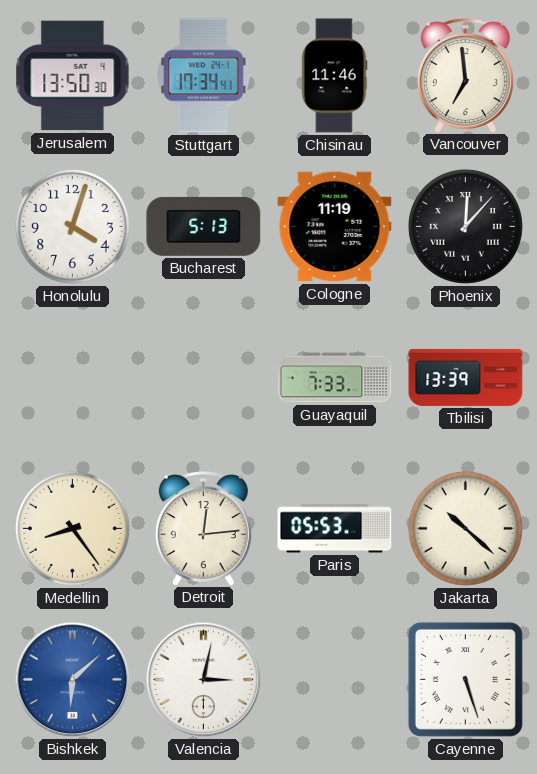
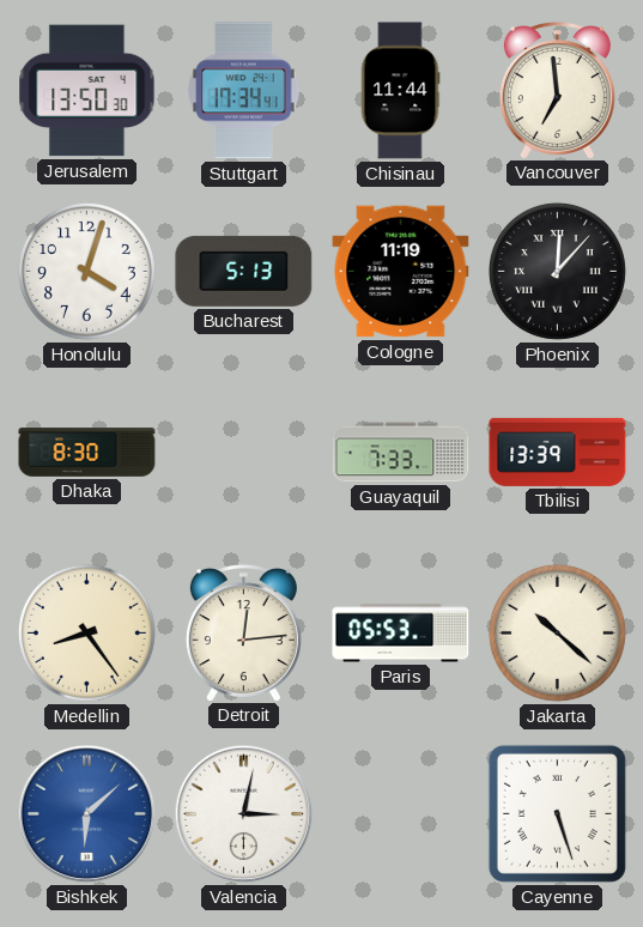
Chisinau: 11:46 -> 11:44
Dhaka: none -> 8:30
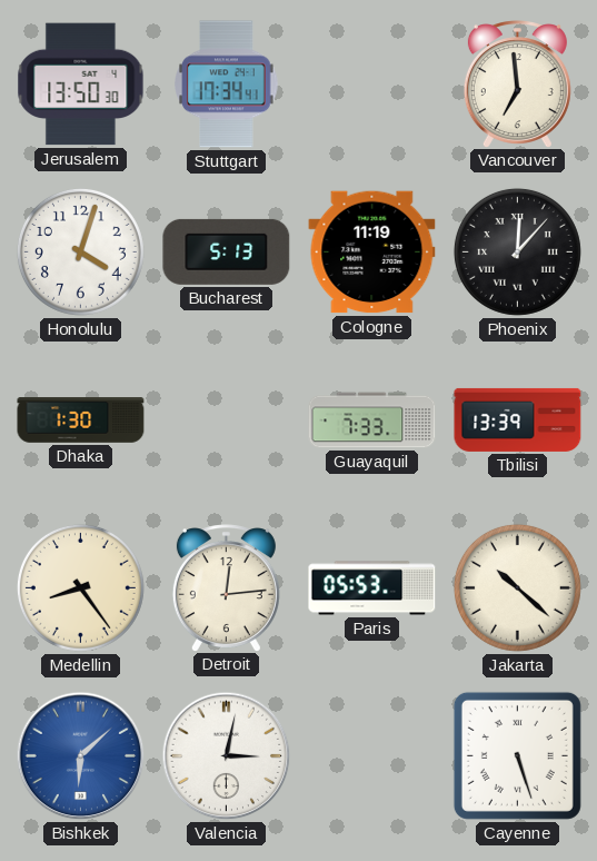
Chisinau: 11:44 -> none
Dhaka: 8:30 -> 1:30
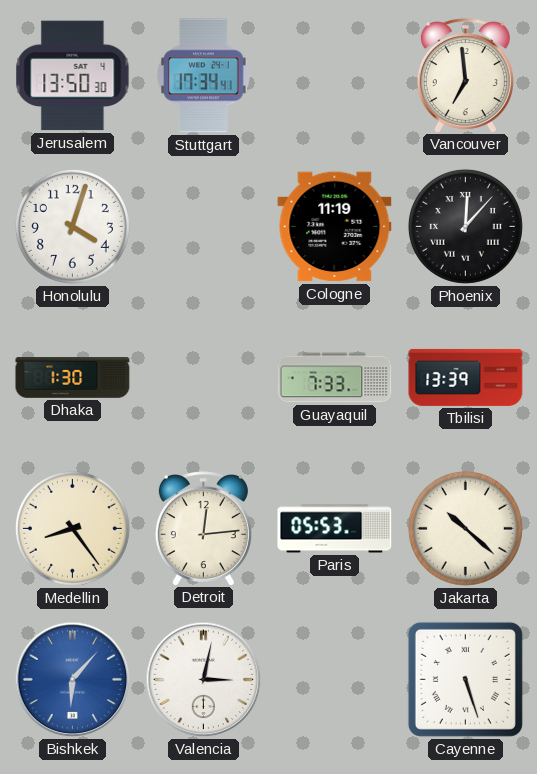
Bucharest: 5:13 -> none
Bishkek: 6:08 -> 6:07
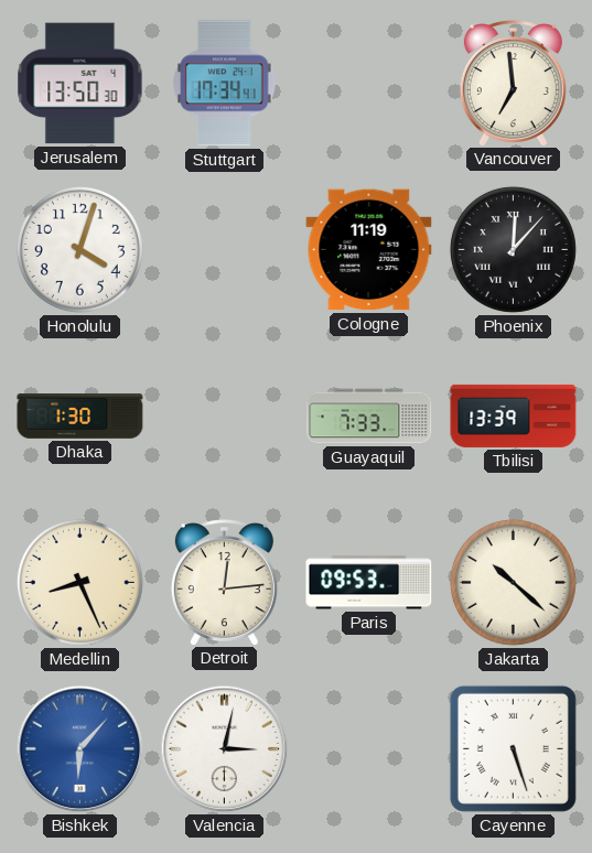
Medellin: 8:24 -> 8:26
Paris: 05:53 -> 09:53
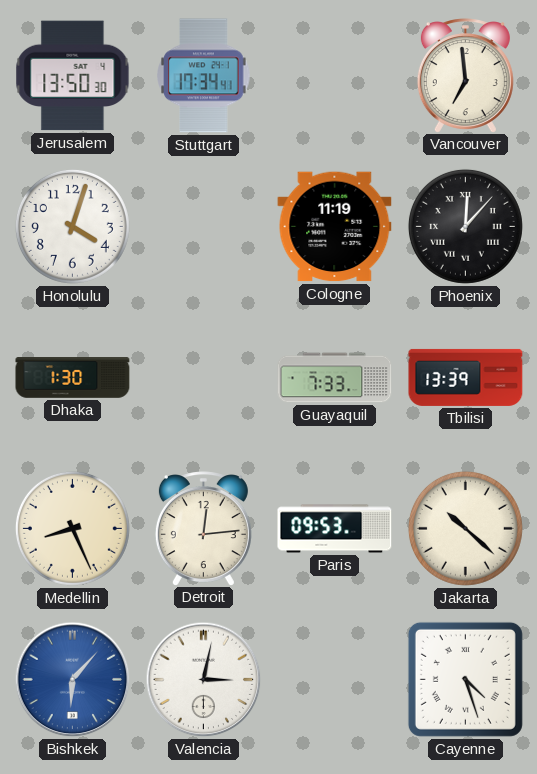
Cayenne: 5:27 -> 4:27
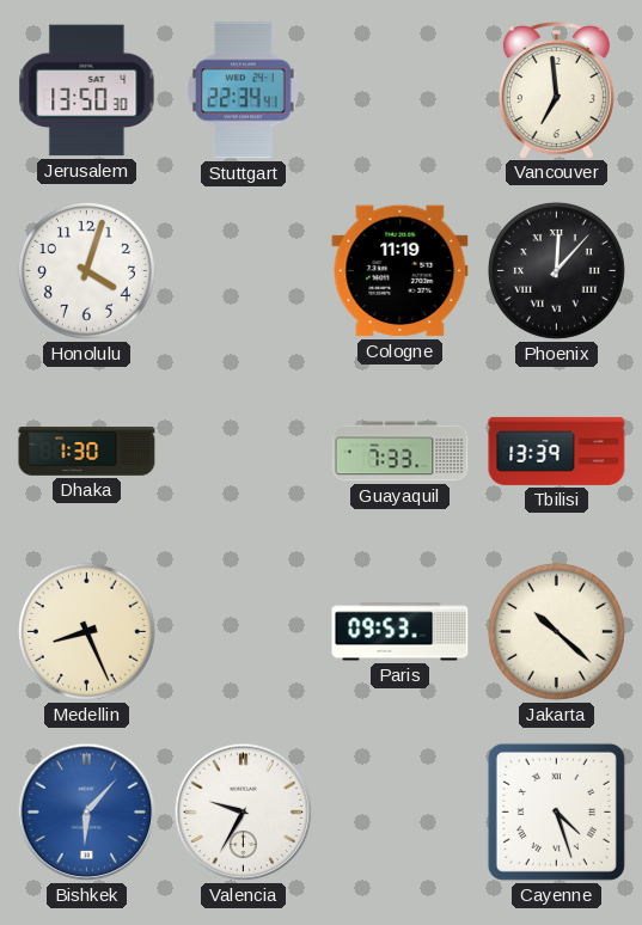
Stuttgart: 17:34 -> 22:34
Detroit: 12:14 -> none
Valencia: 3:02 -> 9:35
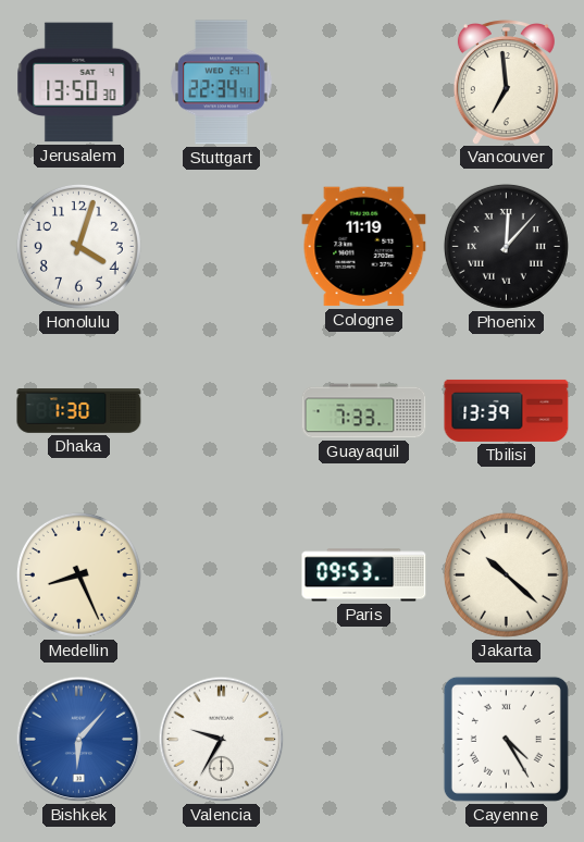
Cayenne: 4:27 -> 4:25
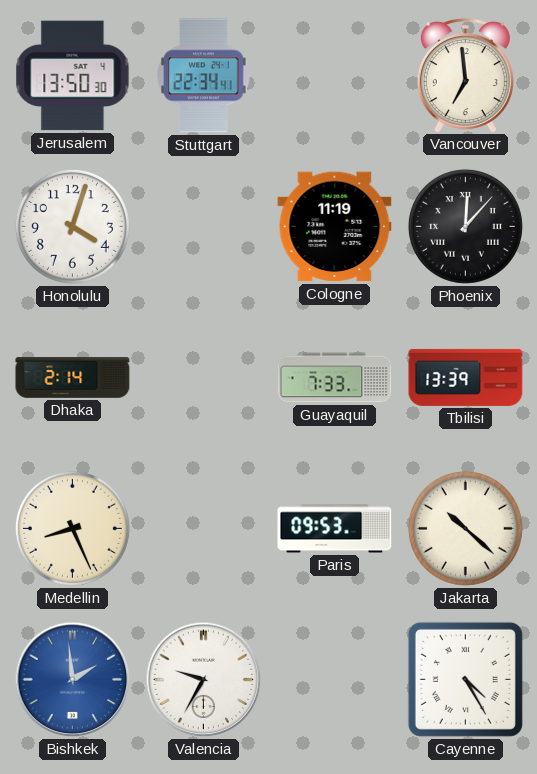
Dhaka: 1:30 -> 2:14
Bishkek: 6:07 -> 1:59
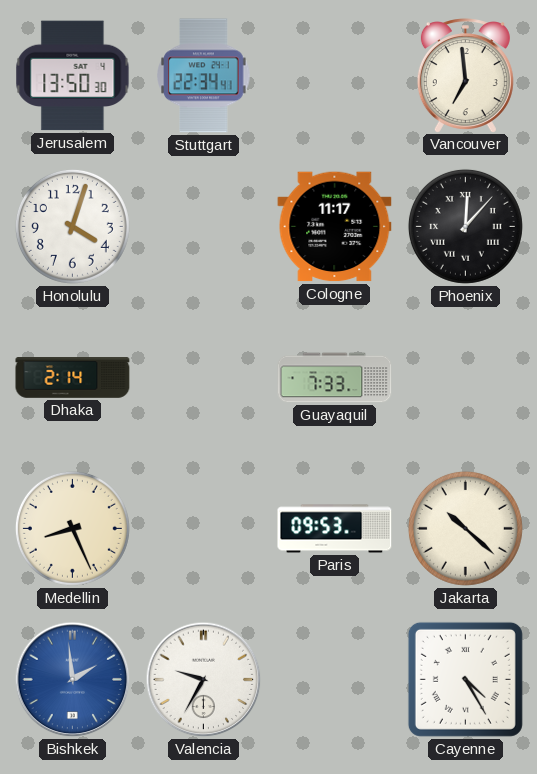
Cologne: 11:19 -> 11:17
Tbilisi: 13:39 -> none
